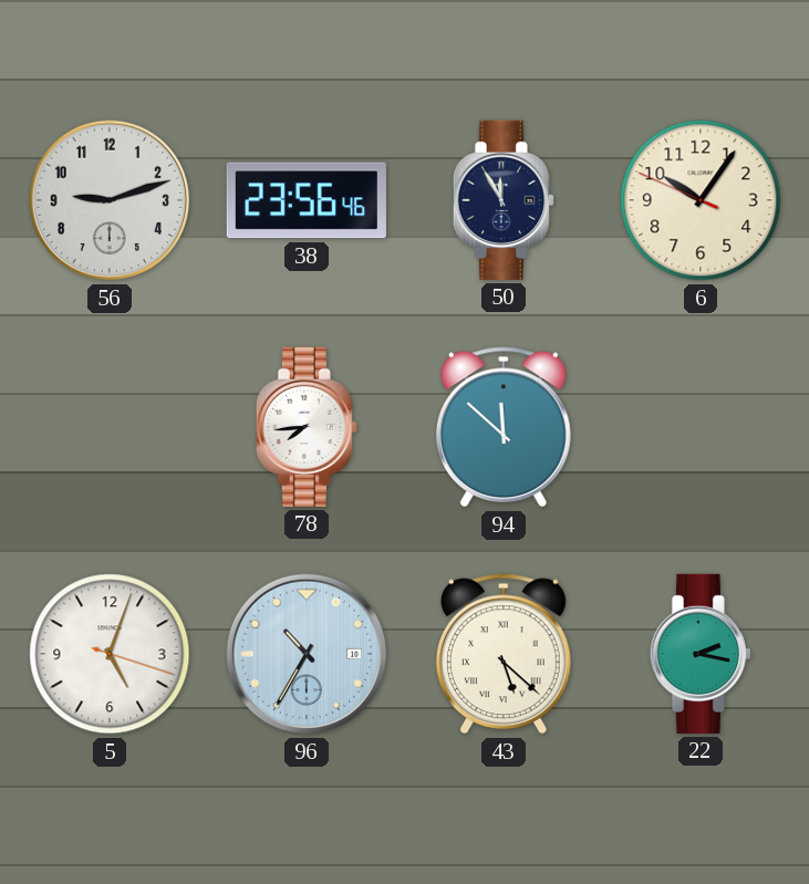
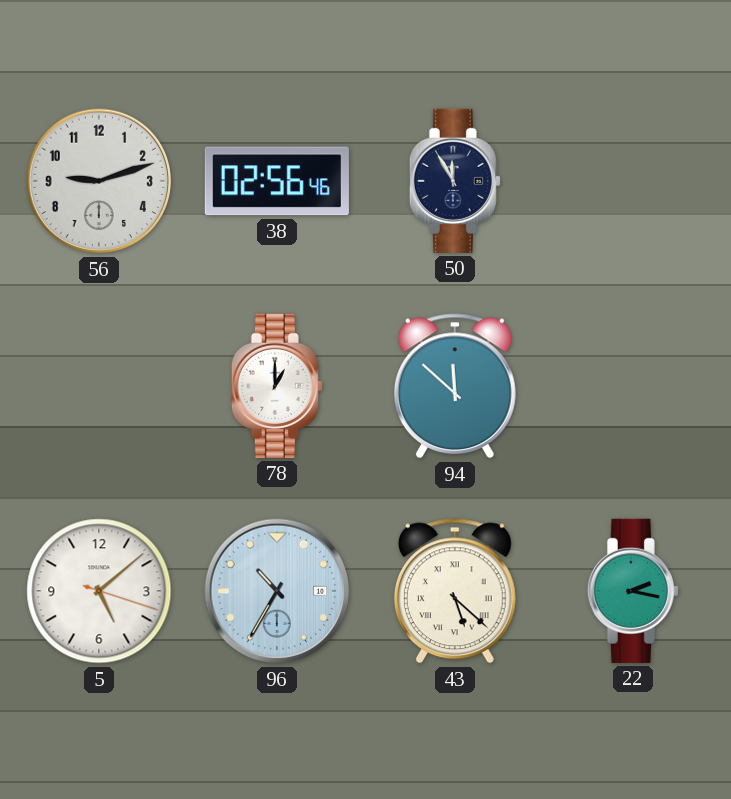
38: 23:56 -> 02:56
6: 10:05 -> none
78: 7:44 -> 1:00
5: 5:03 -> 5:08
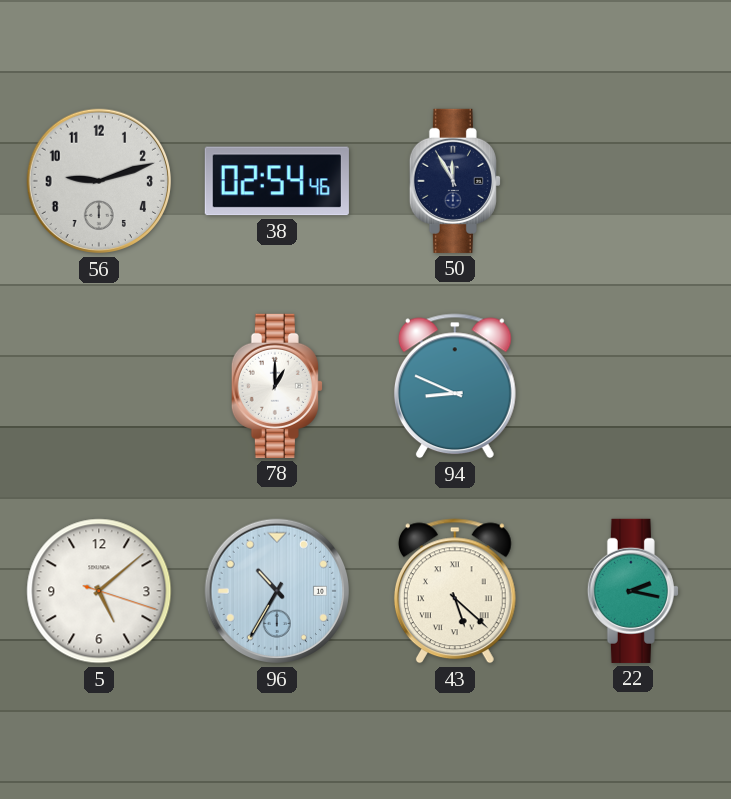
38: 02:56 -> 02:54
94: 11:52 -> 8:49
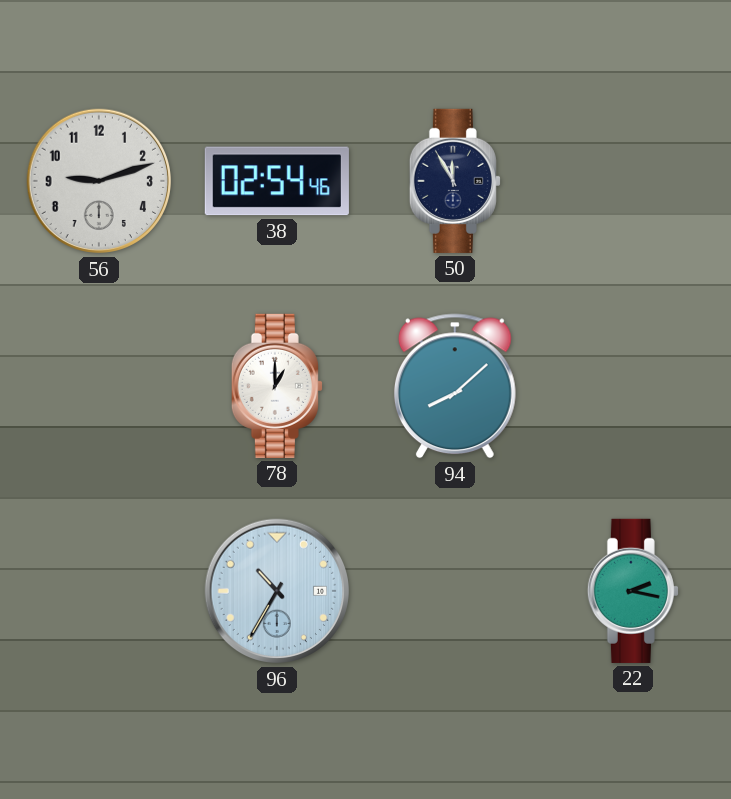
94: 8:49 -> 8:08
5: 5:08 -> none
43: 5:22 -> none
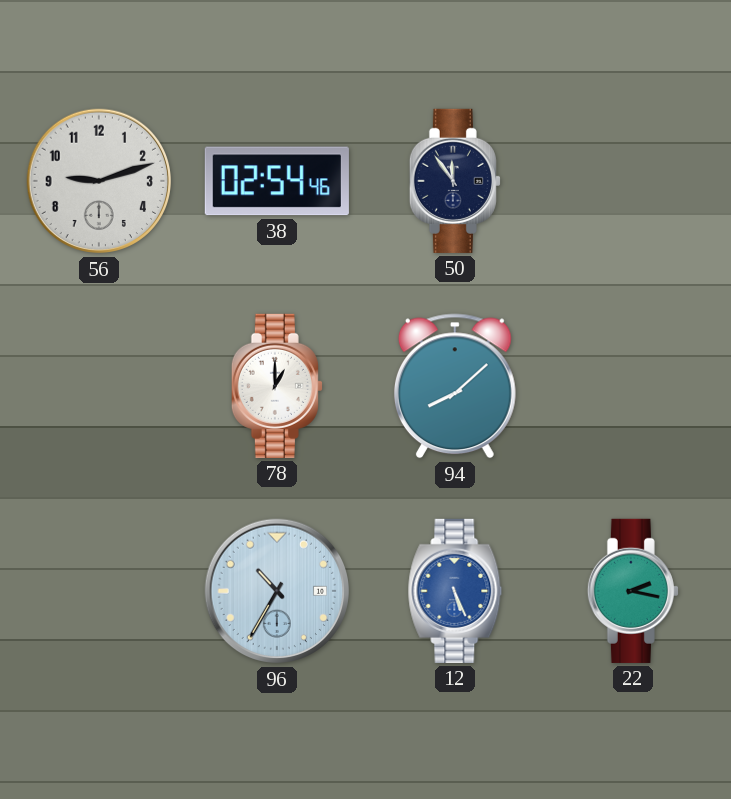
50: 11:55 -> 11:54
12: none -> 5:26
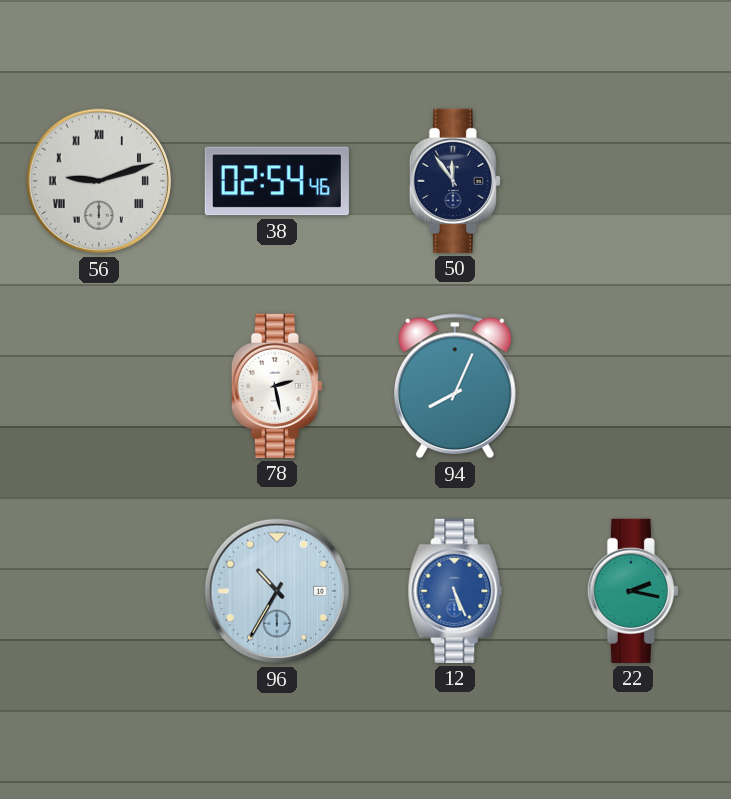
56 numerals: Arabic -> Roman
78: 1:00 -> 2:28
94: 8:08 -> 8:04
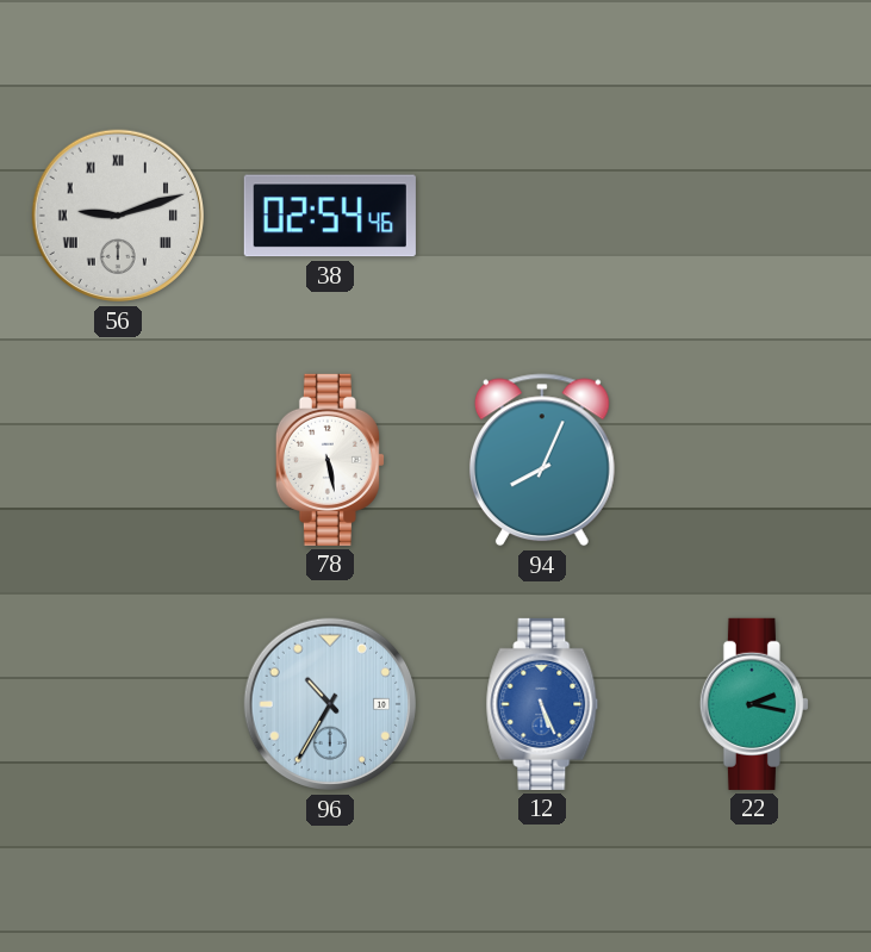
50: 11:54 -> none
78: 2:28 -> 5:28
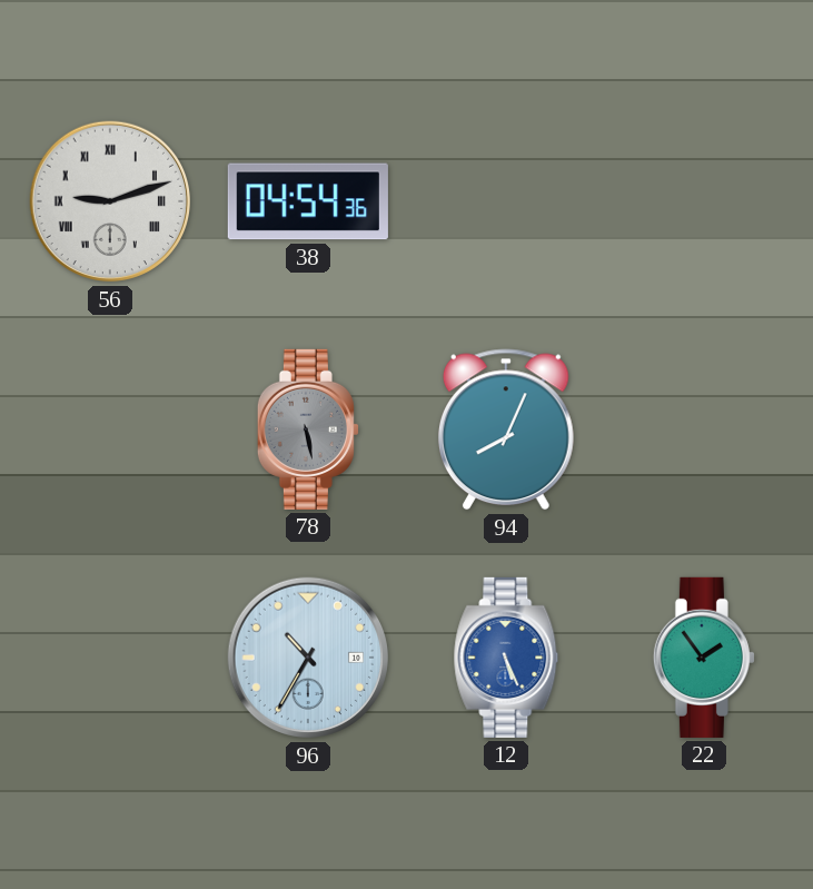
38: 02:54 -> 04:54
78 dial: white -> grey
22: 2:17 -> 1:54
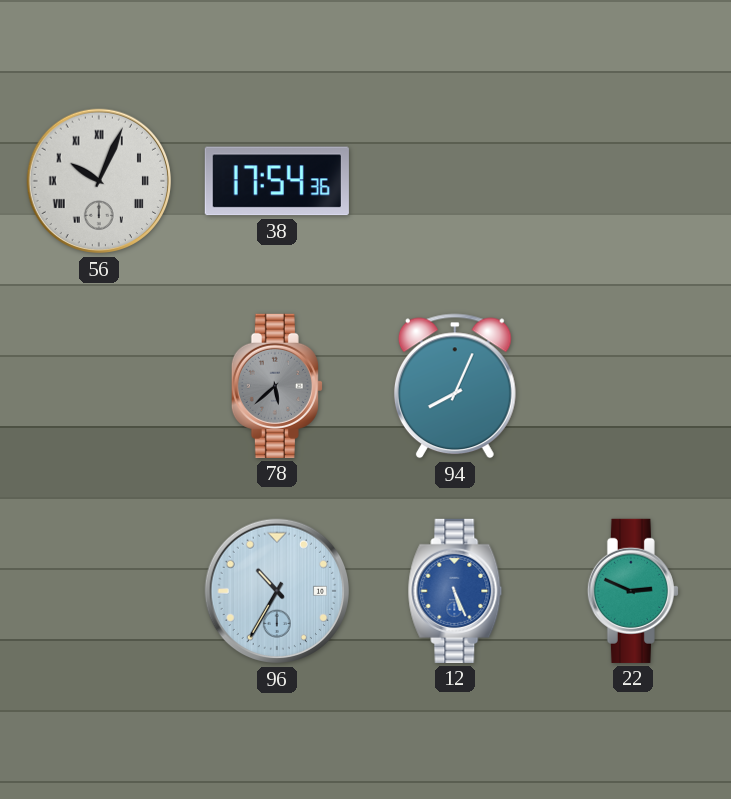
56: 9:12 -> 10:04
38: 04:54 -> 17:54
78: 5:28 -> 5:38
22: 1:54 -> 2:49
